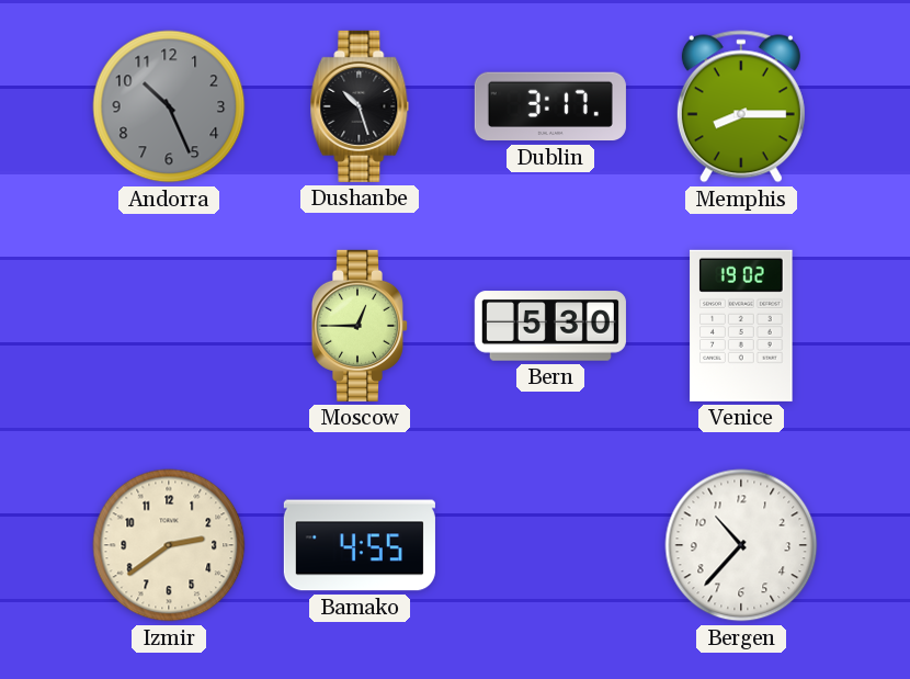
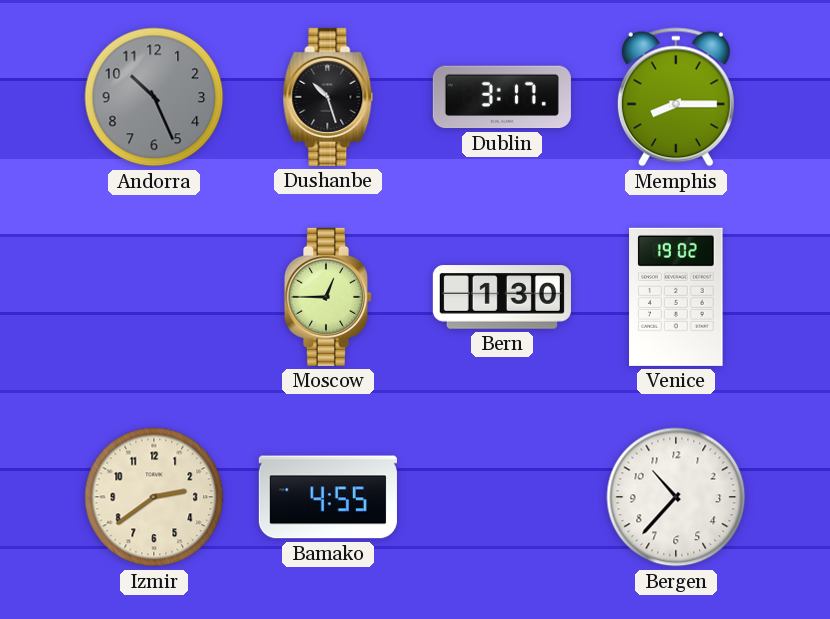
Bern: 5:30 -> 1:30
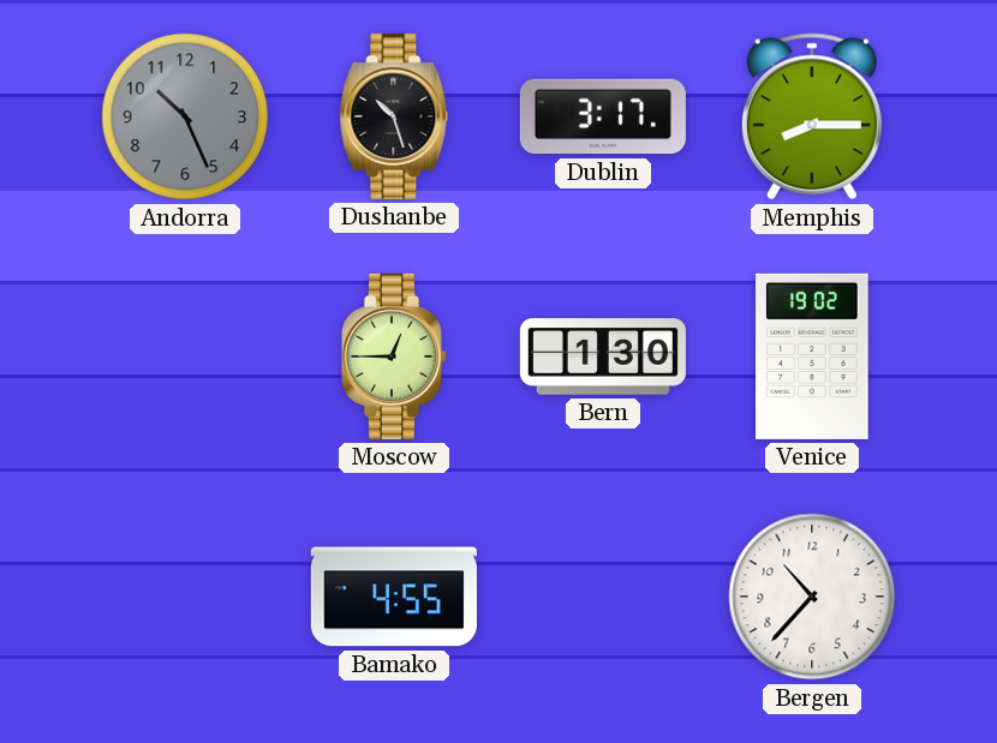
Izmir: 2:39 -> none
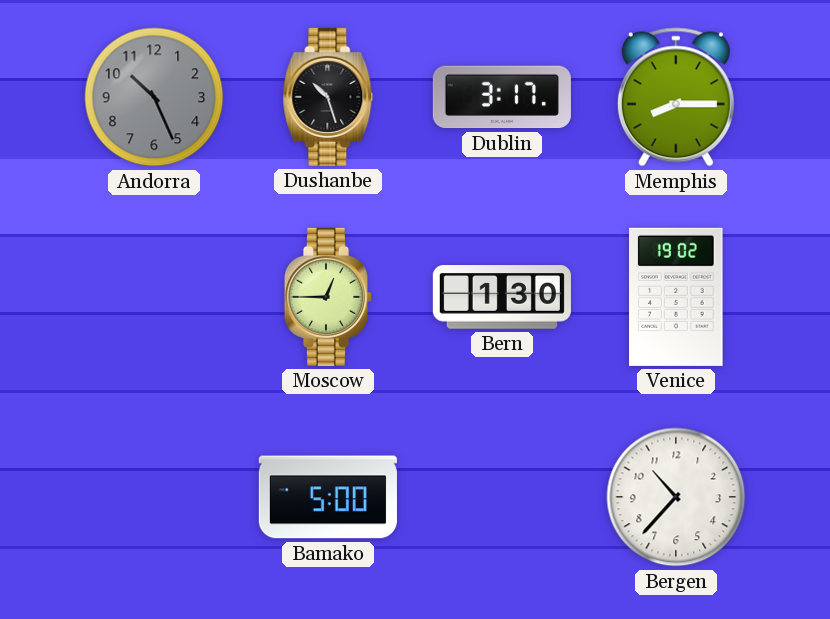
Bamako: 4:55 -> 5:00
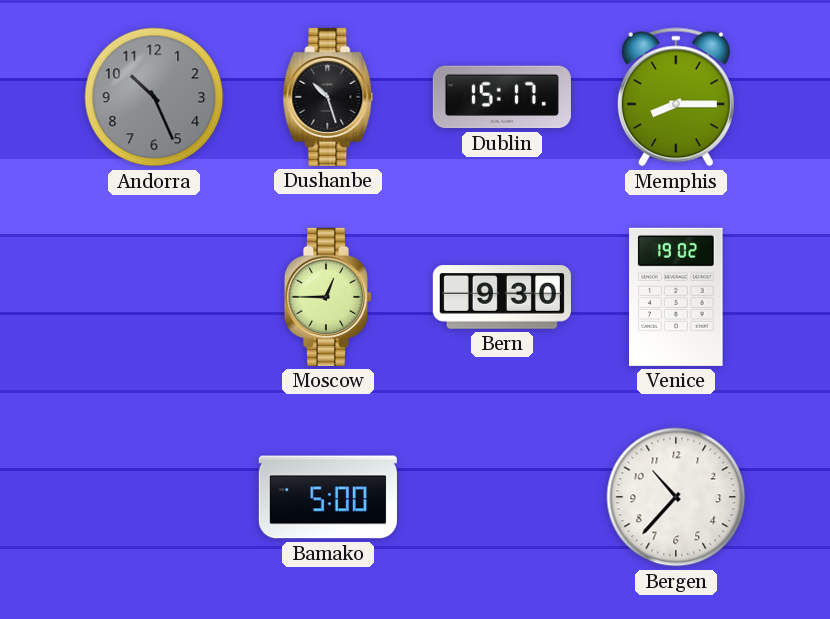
Dublin: 3:17 -> 15:17
Bern: 1:30 -> 9:30
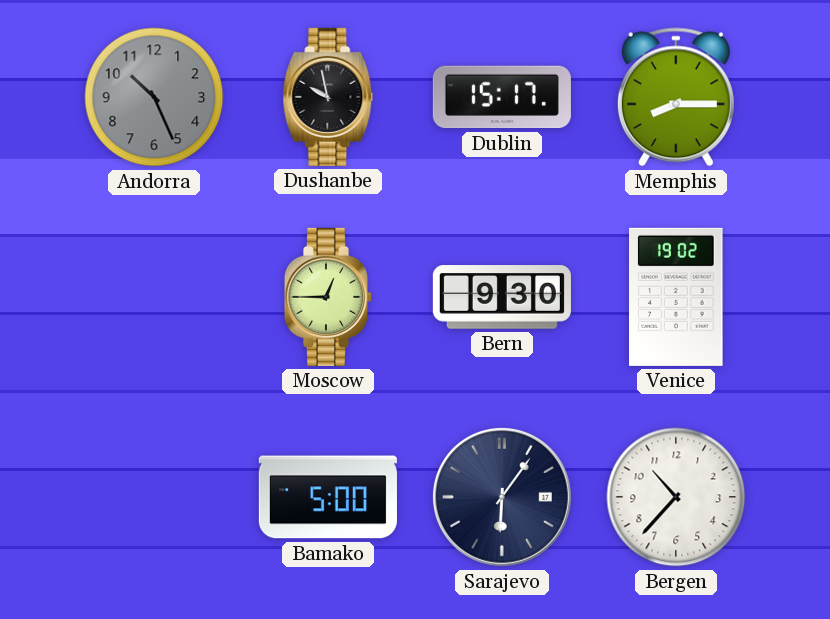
Dushanbe: 10:27 -> 9:58
Sarajevo: none -> 6:06
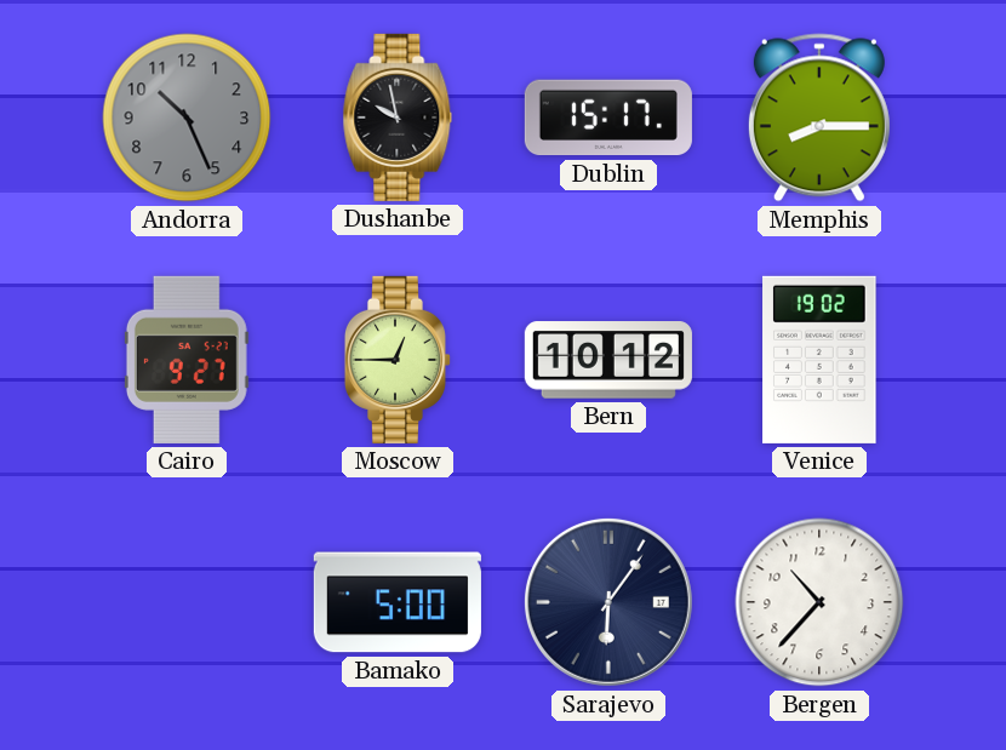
Cairo: none -> 9:27
Bern: 9:30 -> 10:12
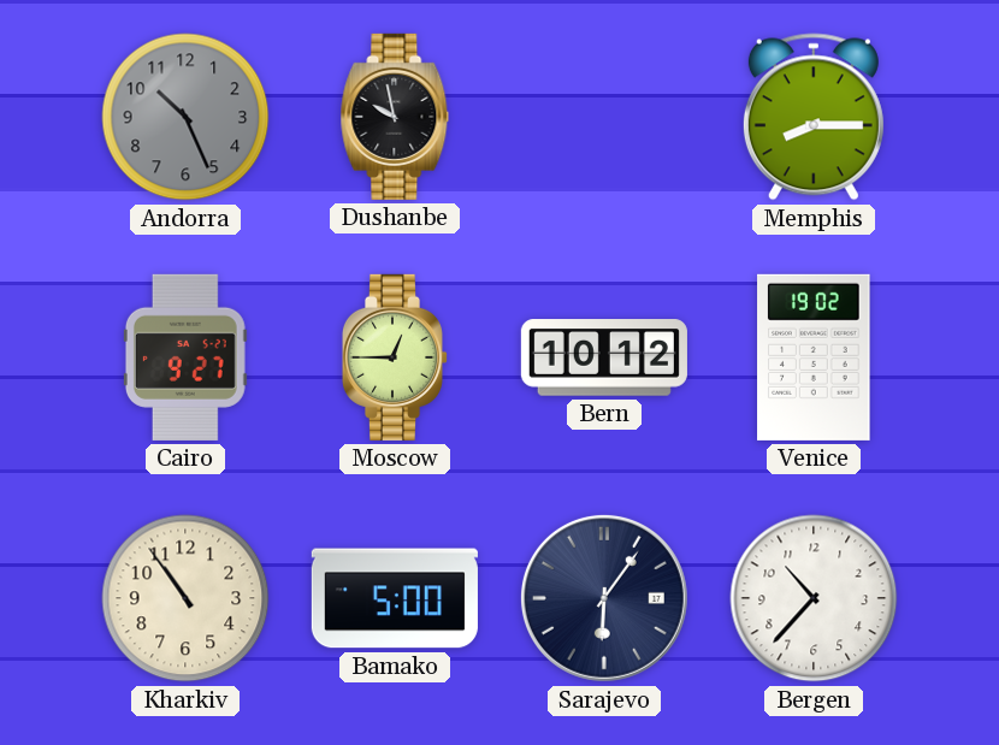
Dublin: 15:17 -> none
Kharkiv: none -> 10:54
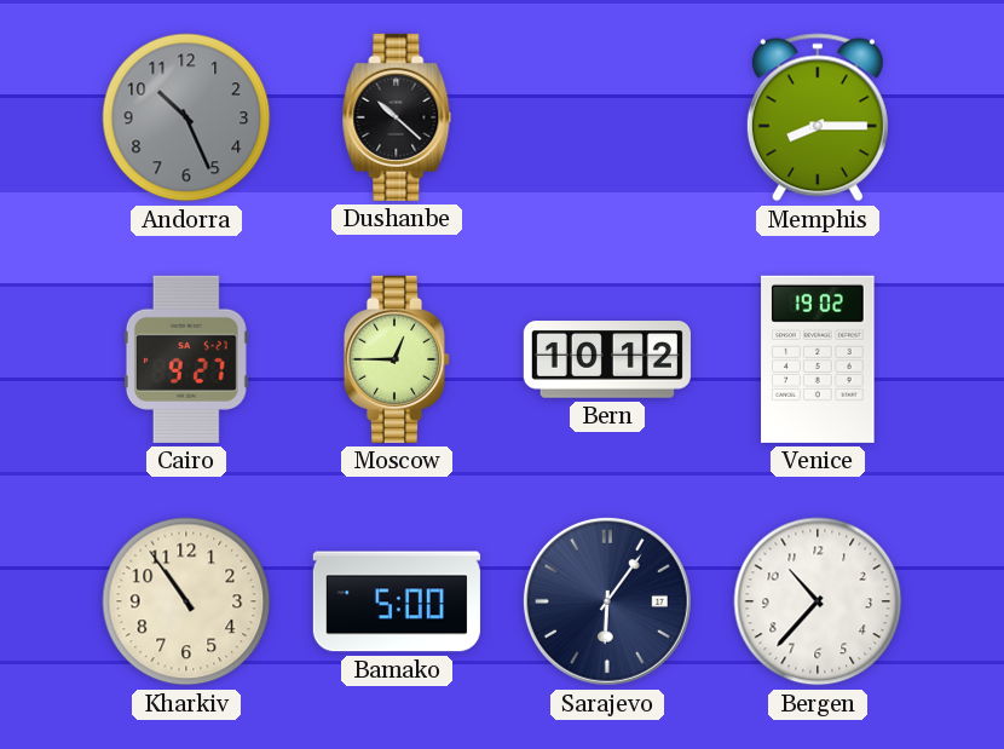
Dushanbe: 9:58 -> 10:22
